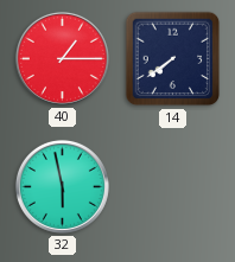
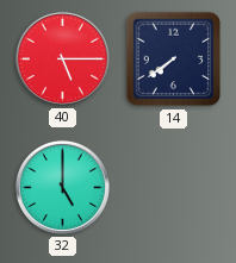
40: 1:15 -> 5:15
32: 5:58 -> 5:00
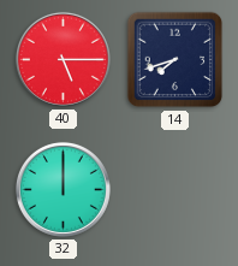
14: 7:39 -> 7:42
32: 5:00 -> 12:00
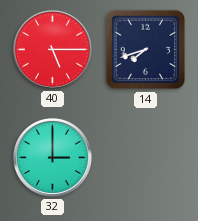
32: 12:00 -> 3:00
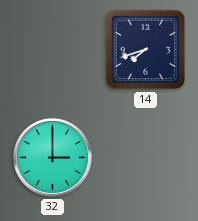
40: 5:15 -> none
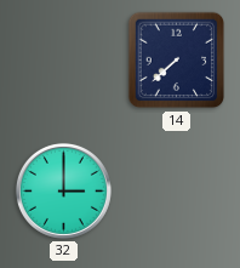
14: 7:42 -> 7:38
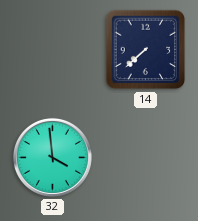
32: 3:00 -> 3:59
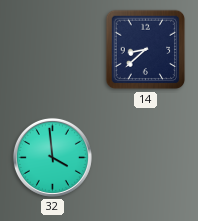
14: 7:38 -> 8:38
